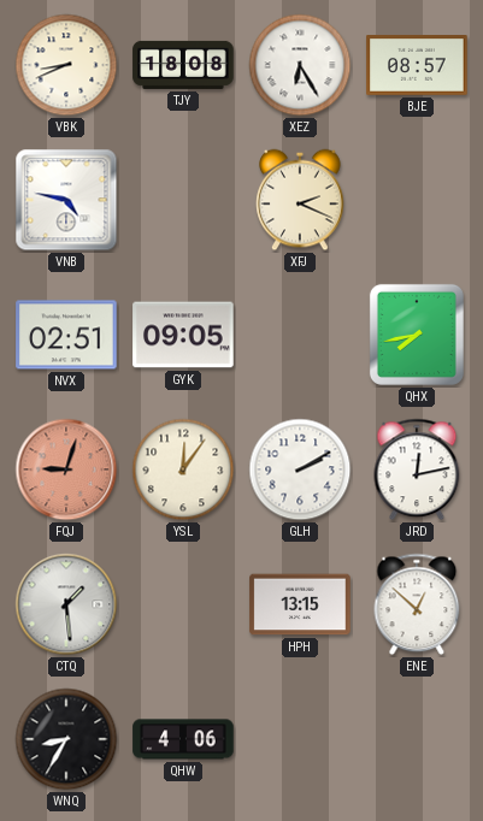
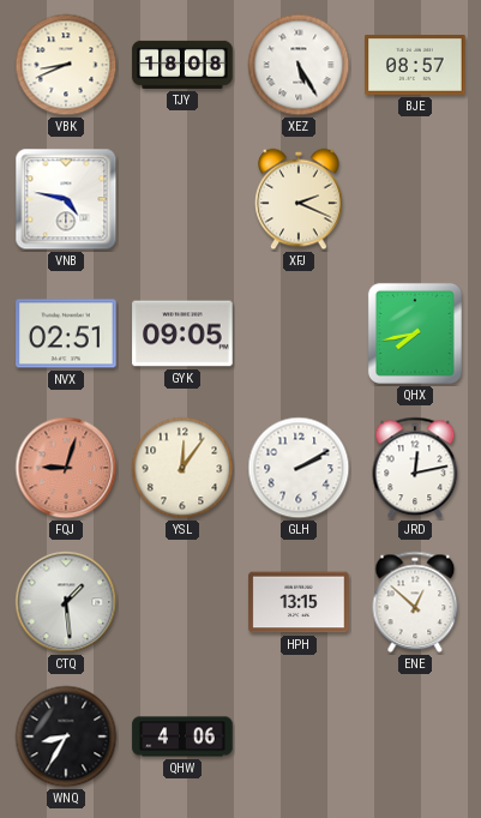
XEZ: 6:25 -> 5:25
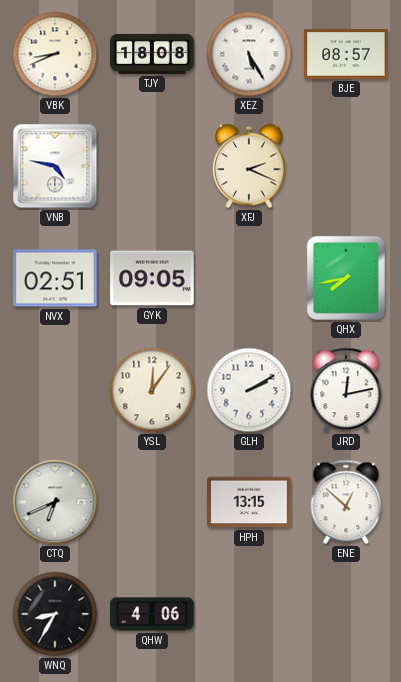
FQJ: 9:03 -> none
CTQ: 1:29 -> 6:41
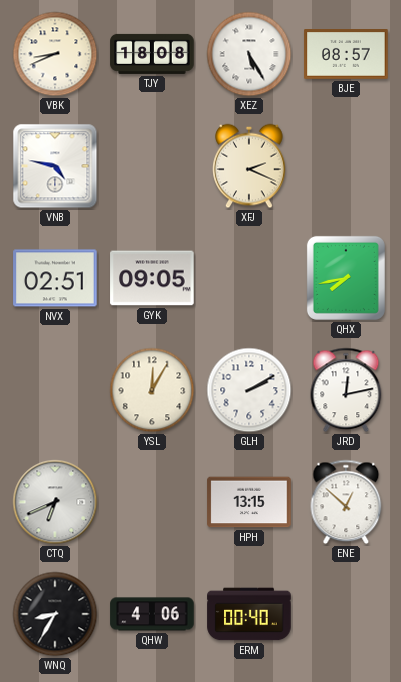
YSL: 12:06 -> 12:05
ERM: none -> 00:40
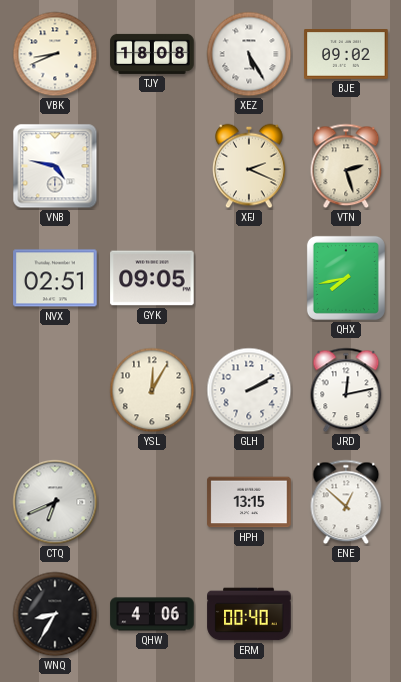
BJE: 08:57 -> 09:02
VTN: none -> 2:27
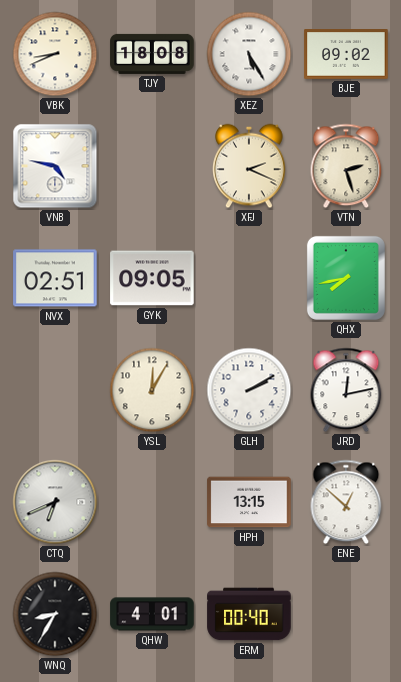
QHW: 4:06 -> 4:01
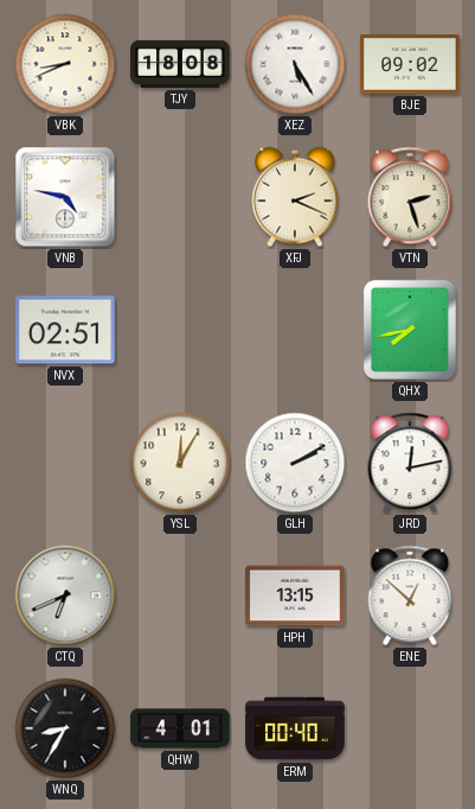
GYK: 09:05 -> none
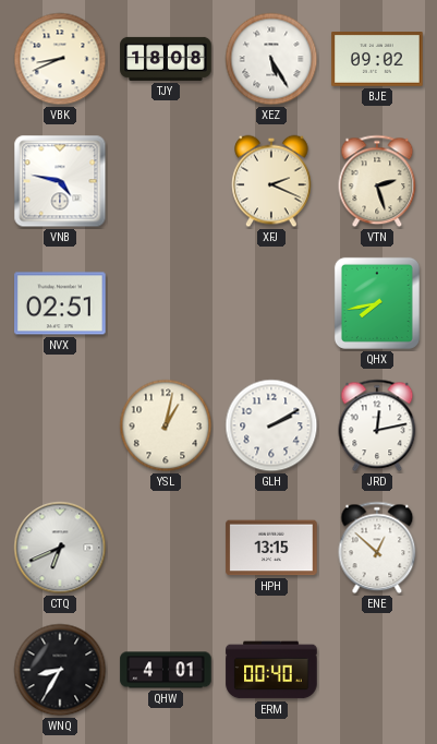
YSL: 12:05 -> 1:02
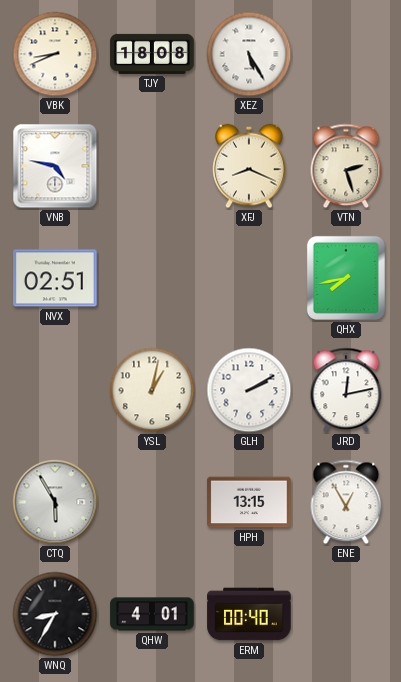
BJE: 09:02 -> none
XFJ: 2:19 -> 8:19
CTQ: 6:41 -> 5:55
ENE: 12:52 -> 12:55
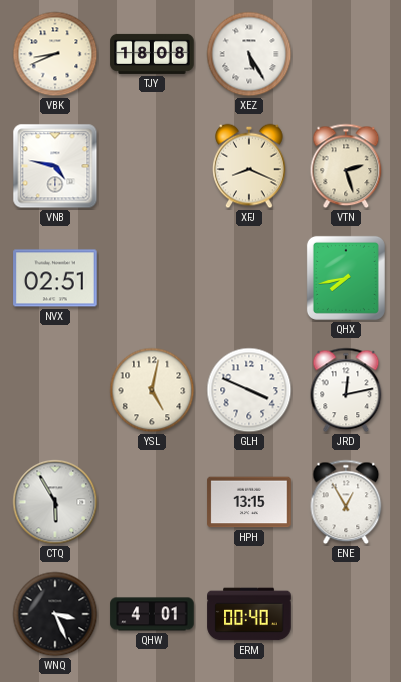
YSL: 1:02 -> 5:02
GLH: 2:10 -> 3:49
WNQ: 8:35 -> 3:26
